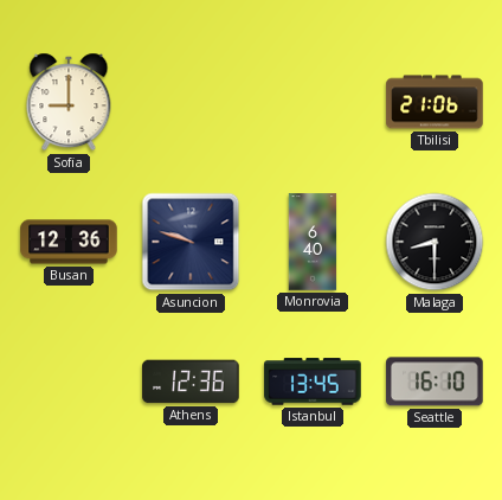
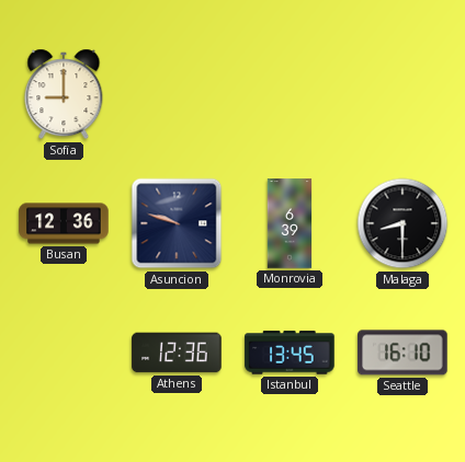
Tbilisi: 21:06 -> none
Monrovia: 6:40 -> 6:39
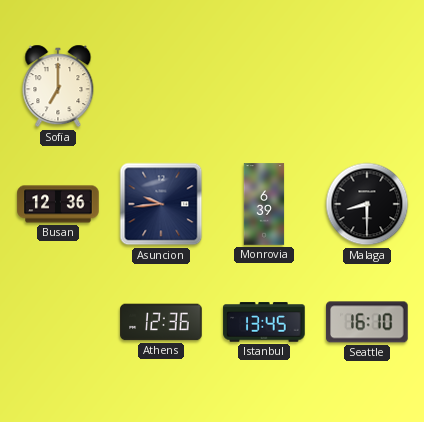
Sofia: 9:00 -> 7:00
Asuncion: 9:48 -> 9:44
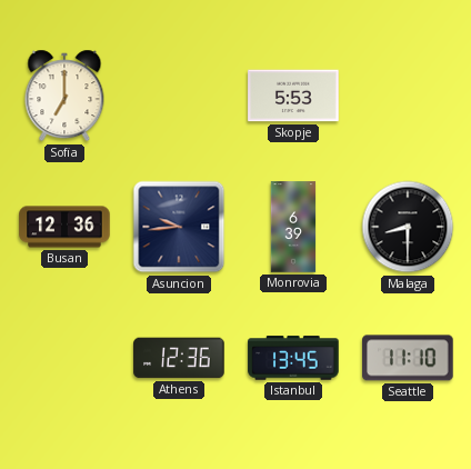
Skopje: none -> 5:53
Seattle: 16:10 -> 11:10
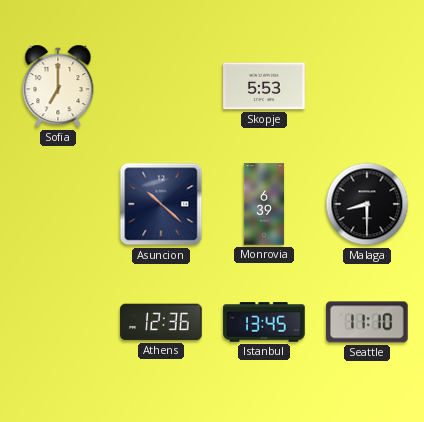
Busan: 12:36 -> none
Asuncion: 9:44 -> 10:22
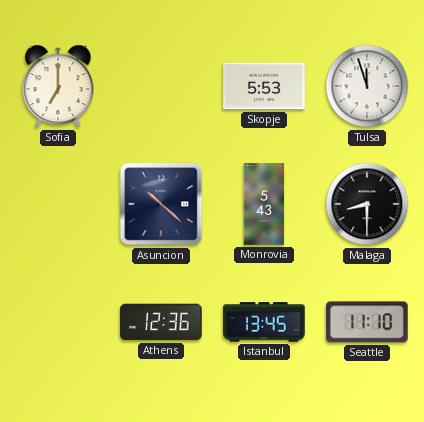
Tulsa: none -> 11:57
Monrovia: 6:39 -> 5:43
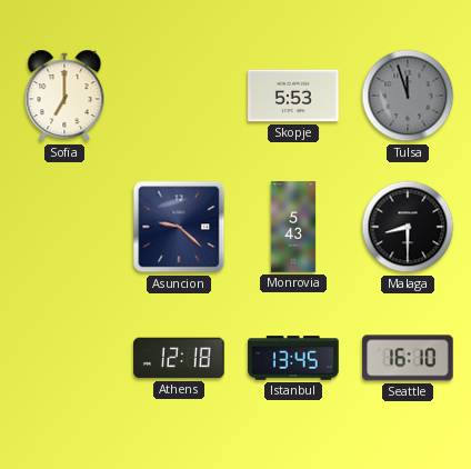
Tulsa dial: white -> grey
Asuncion: 10:22 -> 9:22
Athens: 12:36 -> 12:18
Seattle: 11:10 -> 16:10
